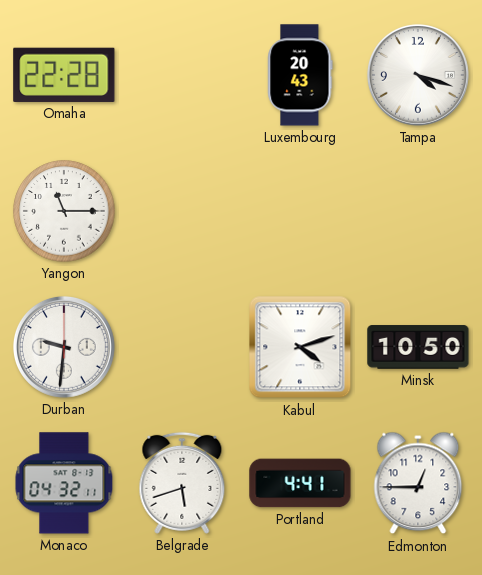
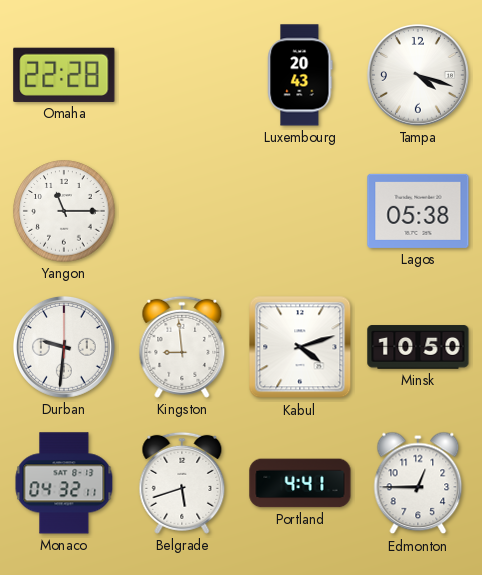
Lagos: none -> 05:38
Kingston: none -> 8:59
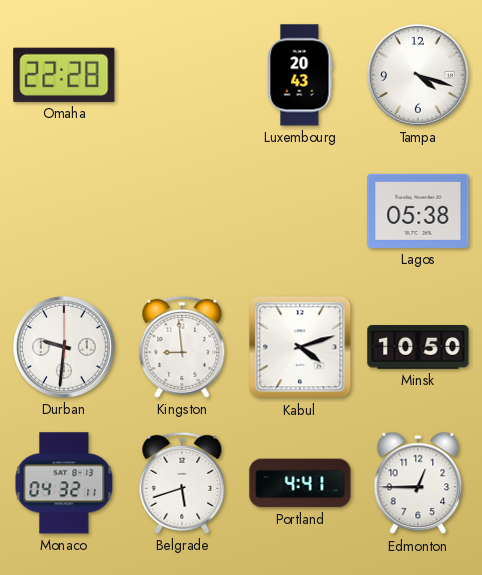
Yangon: 11:15 -> none
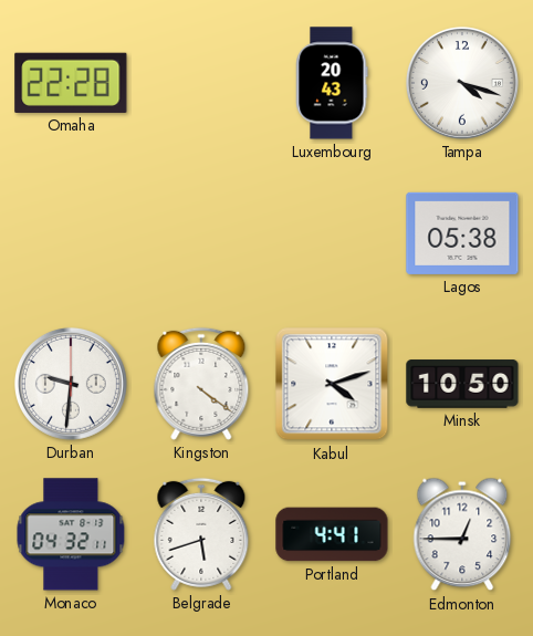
Kingston: 8:59 -> 4:21
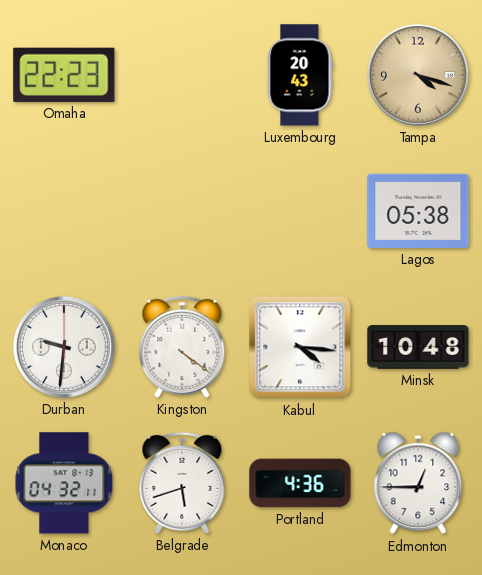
Omaha: 22:28 -> 22:23
Tampa dial: white -> champagne
Kabul: 4:12 -> 4:16
Minsk: 10:50 -> 10:48
Portland: 4:41 -> 4:36
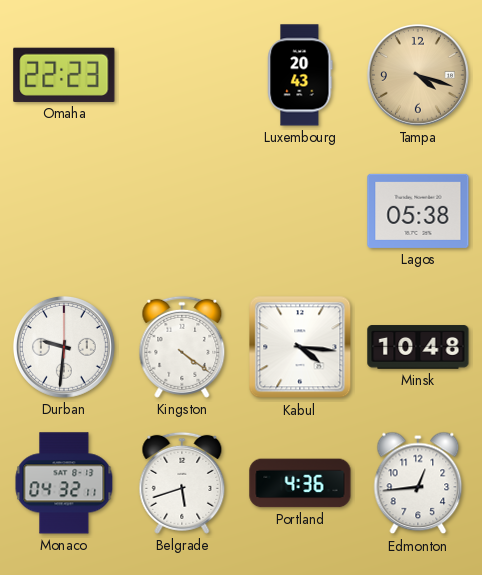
Edmonton: 12:45 -> 12:44
